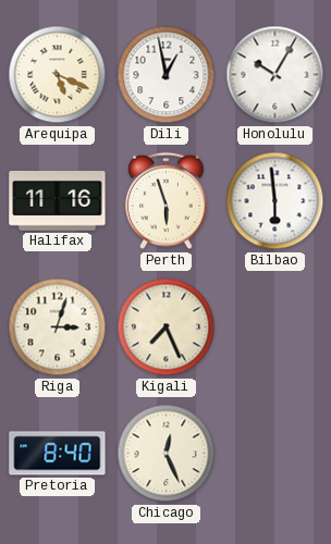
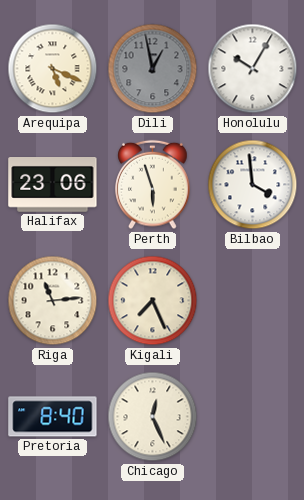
Dili dial: white -> grey
Halifax: 11:16 -> 23:06
Bilbao: 5:59 -> 3:59
Riga: 3:03 -> 11:14
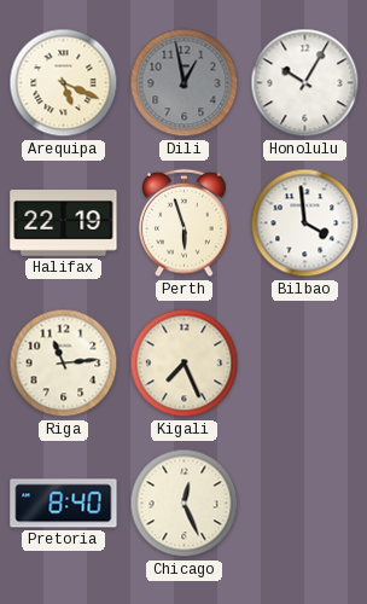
Halifax: 23:06 -> 22:19
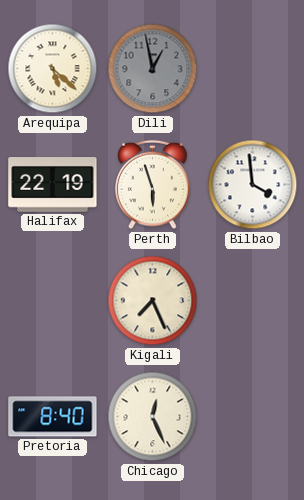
Arequipa: 5:19 -> 5:22
Honolulu: 10:05 -> none
Riga: 11:14 -> none
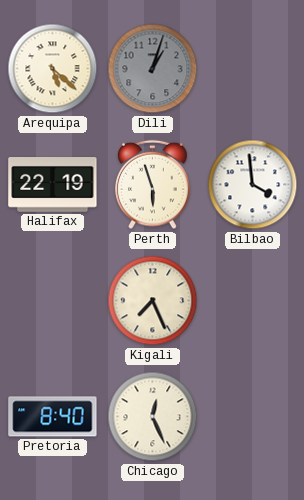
Dili: 12:58 -> 1:03
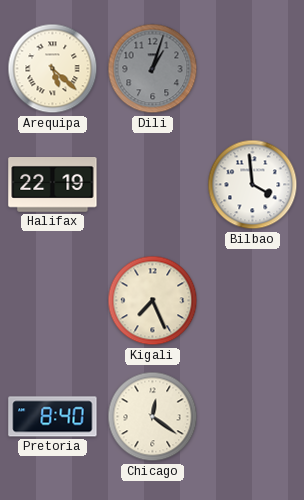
Perth: 5:57 -> none
Chicago: 12:26 -> 12:21
